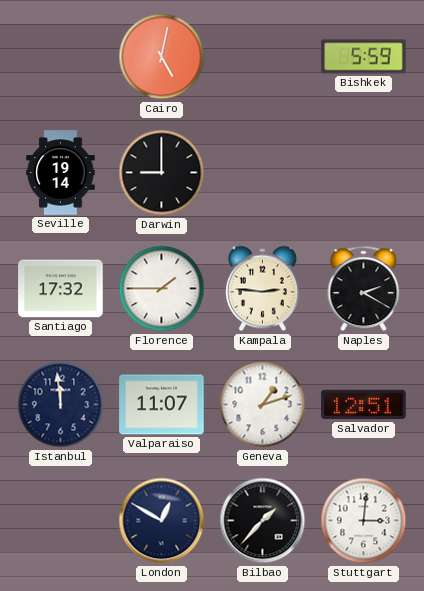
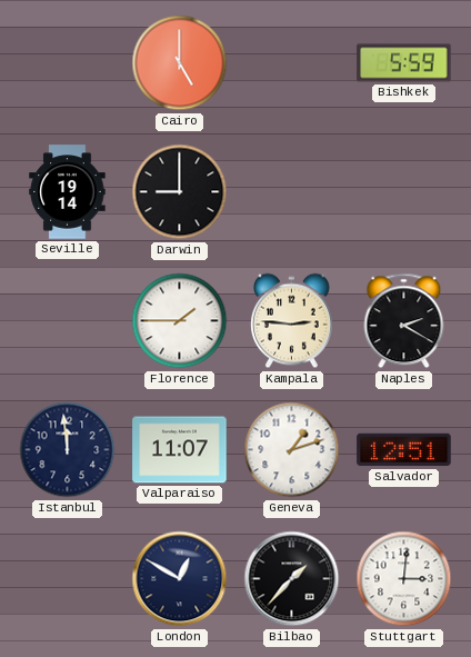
Cairo: 5:02 -> 5:00
Santiago: 17:32 -> none
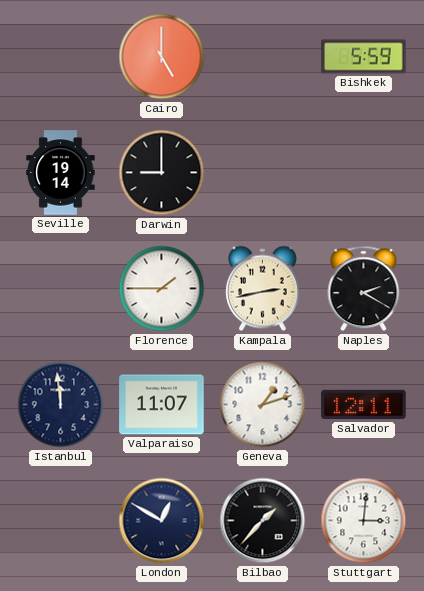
Kampala: 2:46 -> 2:43
Salvador: 12:51 -> 12:11
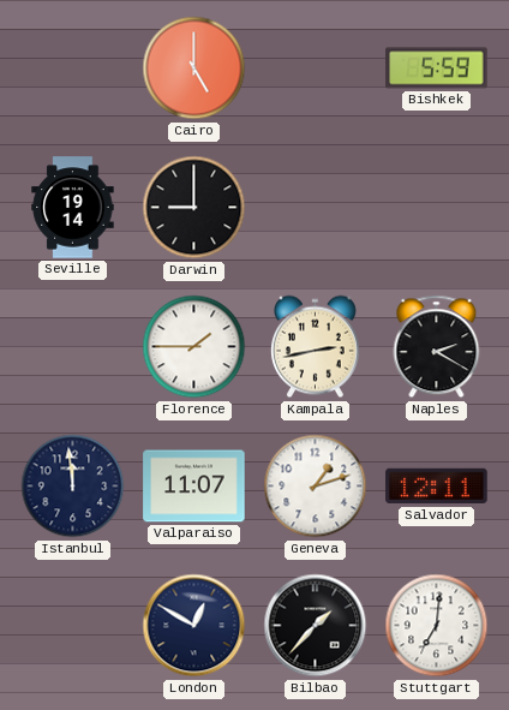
Stuttgart: 3:01 -> 7:01
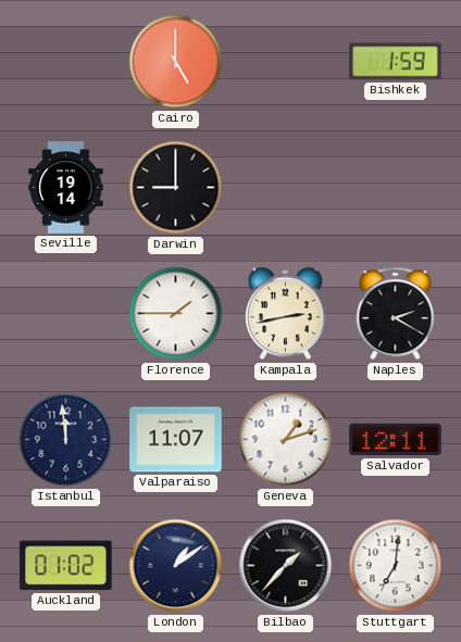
Bishkek: 5:59 -> 1:59
Auckland: none -> 01:02
London: 12:50 -> 1:09
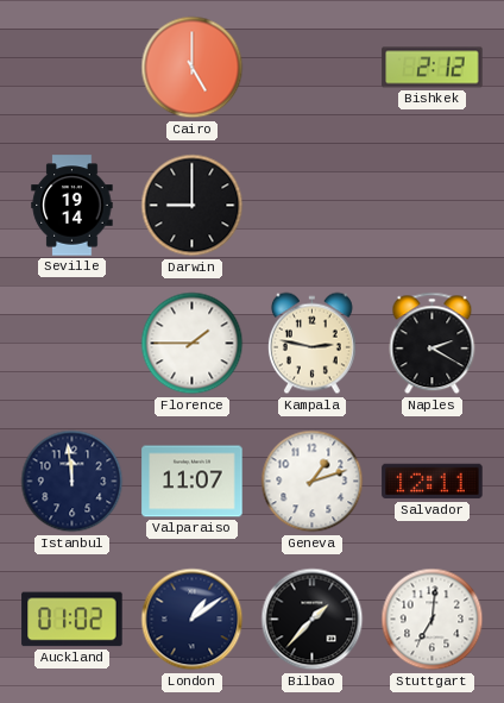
Bishkek: 1:59 -> 2:12
Kampala: 2:43 -> 2:47
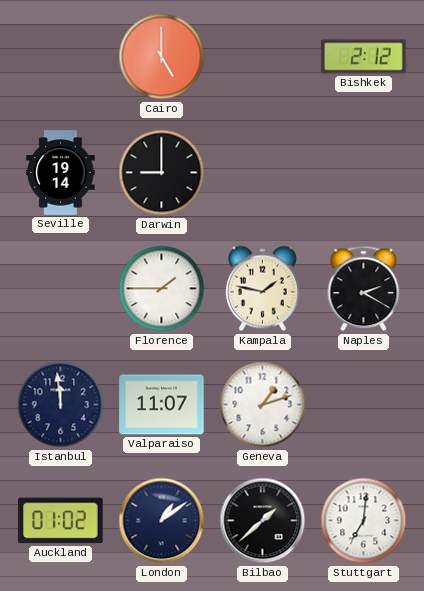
Kampala: 2:47 -> 1:47
Salvador: 12:11 -> none
Bilbao: 1:37 -> 1:38
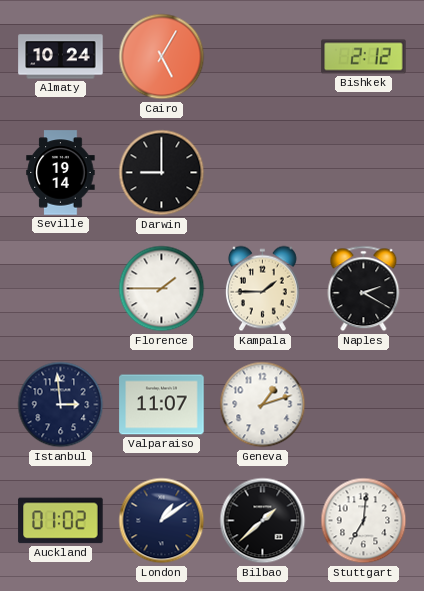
Almaty: none -> 10:24
Cairo: 5:00 -> 5:05
Kampala: 1:47 -> 1:45
Istanbul: 11:59 -> 2:59
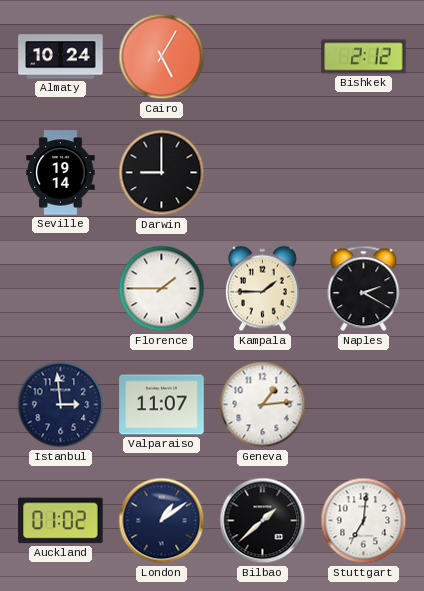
Geneva: 1:12 -> 1:14
